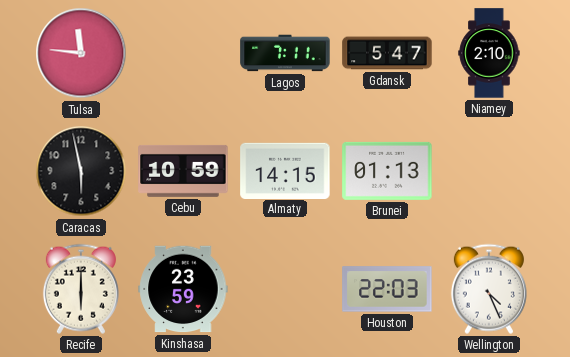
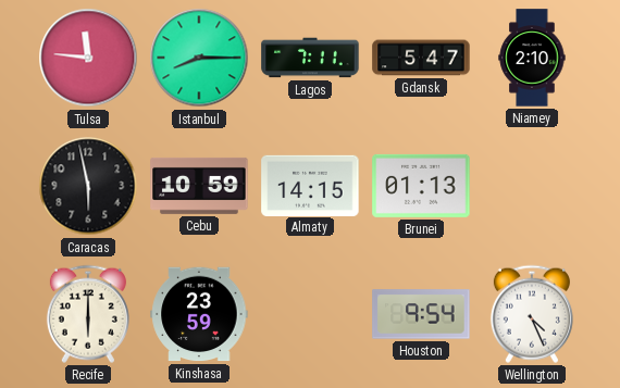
Istanbul: none -> 8:15
Houston: 22:03 -> 9:54
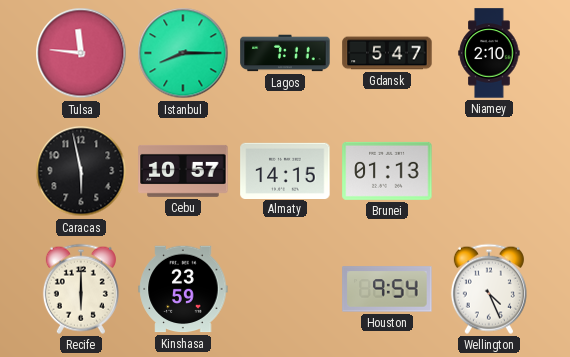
Cebu: 10:59 -> 10:57
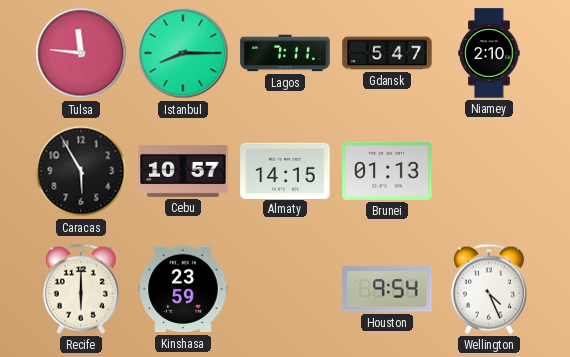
Caracas: 5:58 -> 5:55
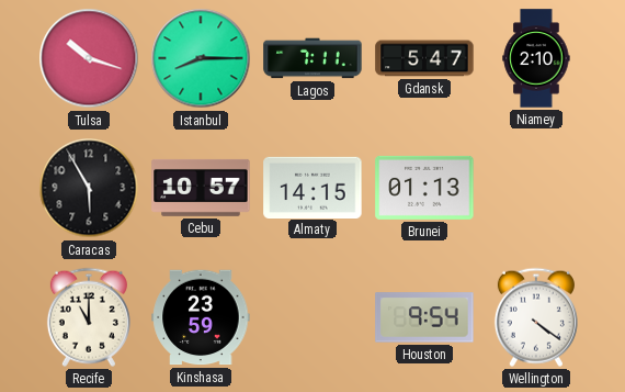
Tulsa: 11:46 -> 10:18
Recife: 6:00 -> 11:00
Wellington: 4:26 -> 4:21
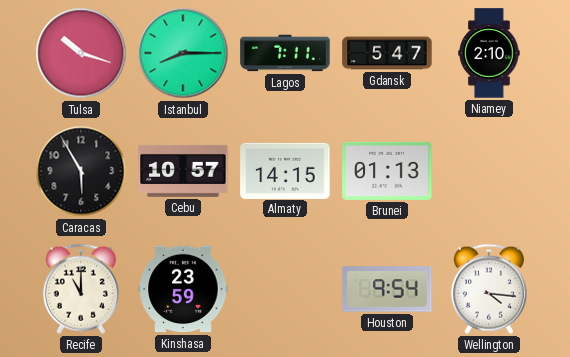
Wellington: 4:21 -> 4:16
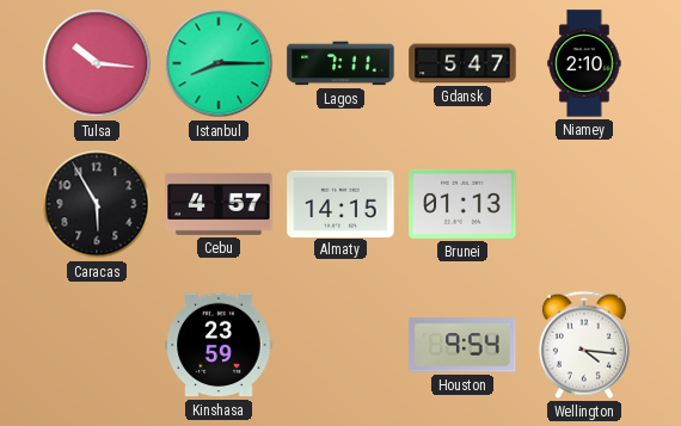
Tulsa: 10:18 -> 10:16
Cebu: 10:57 -> 4:57
Recife: 11:00 -> none
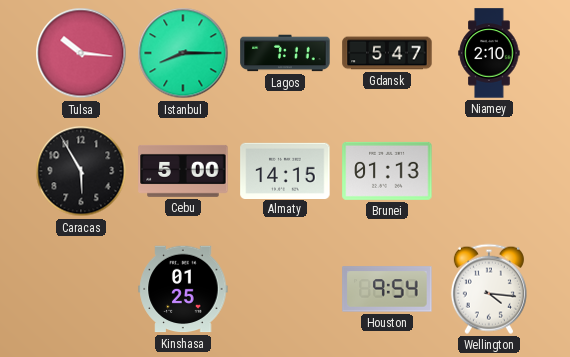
Cebu: 4:57 -> 5:00
Kinshasa: 23:59 -> 01:25
